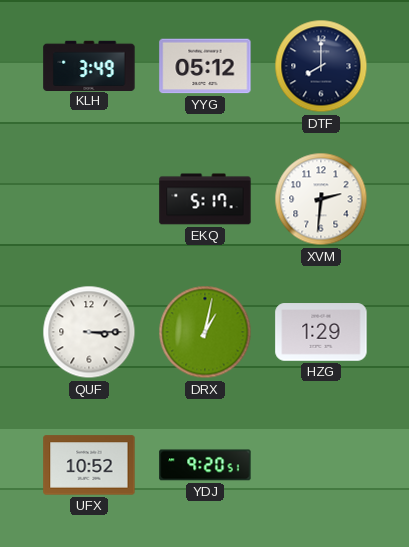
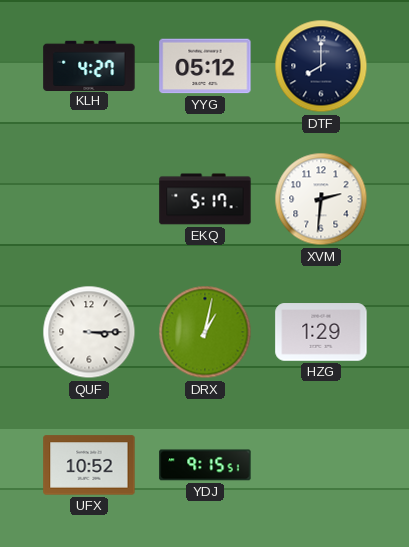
KLH: 3:49 -> 4:27
YDJ: 9:20 -> 9:15
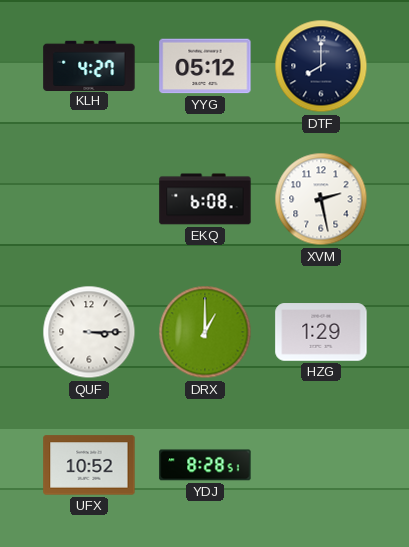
EKQ: 5:17 -> 6:08
XVM: 2:31 -> 2:28
DRX: 1:02 -> 1:00
YDJ: 9:15 -> 8:28
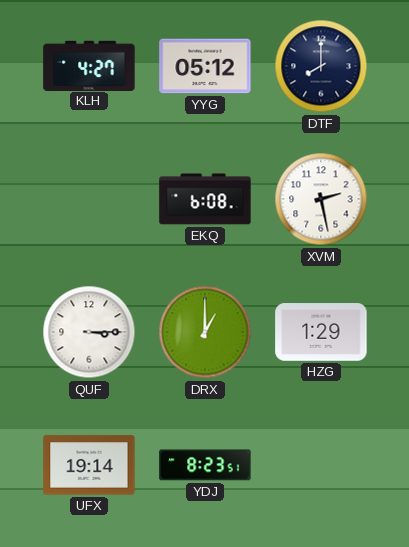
UFX: 10:52 -> 19:14
YDJ: 8:28 -> 8:23
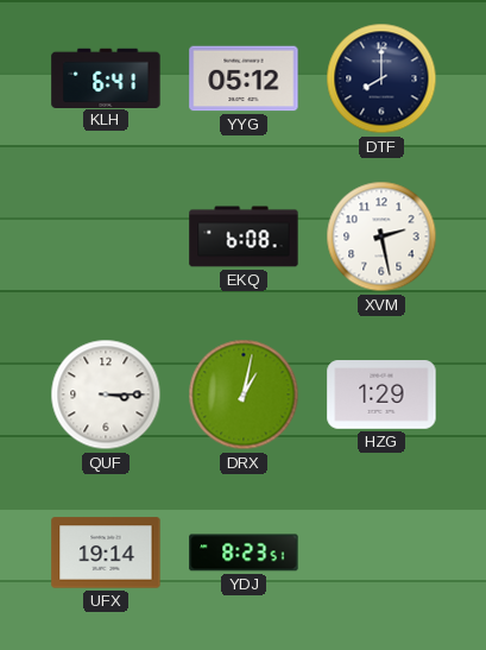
KLH: 4:27 -> 6:41
DRX: 1:00 -> 1:02
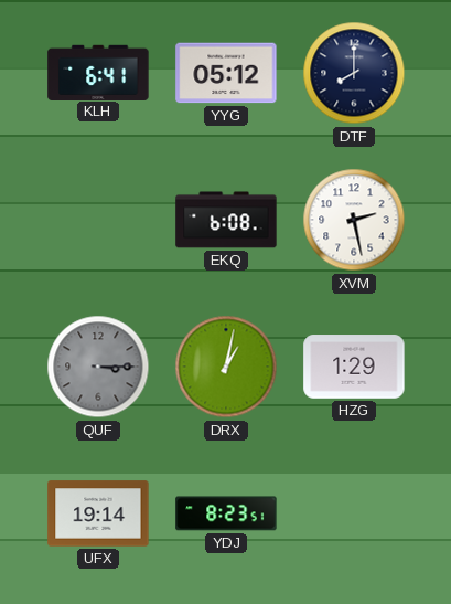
QUF dial: white -> grey
